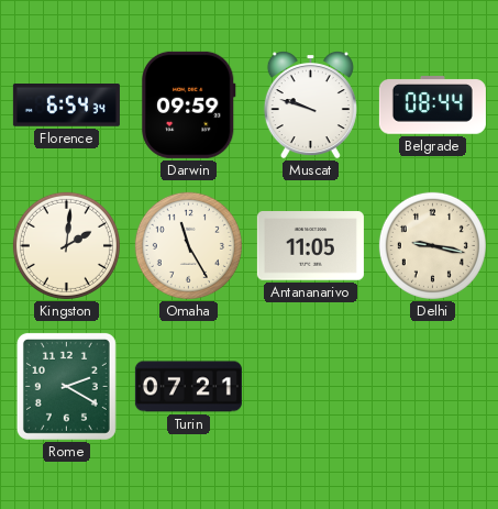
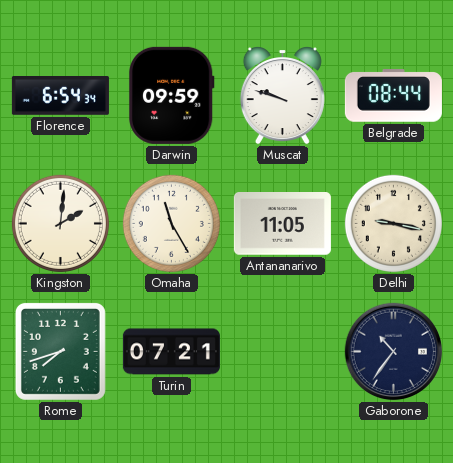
Rome: 2:20 -> 7:42
Gaborone: none -> 10:36
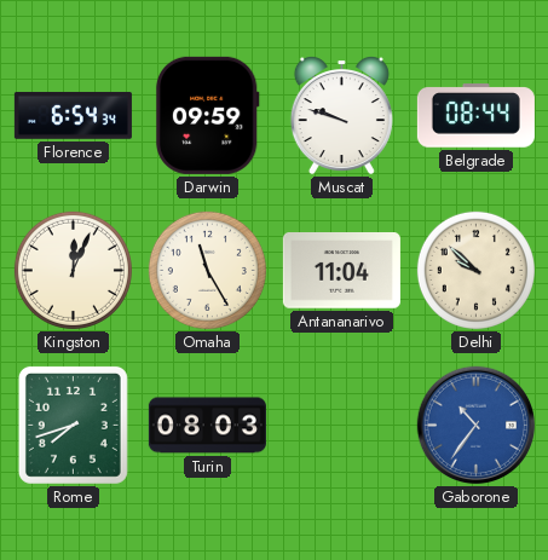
Kingston: 2:01 -> 12:04
Antananarivo: 11:05 -> 11:04
Delhi: 9:17 -> 9:52
Turin: 07:21 -> 08:03
Gaborone dial: navy -> blue
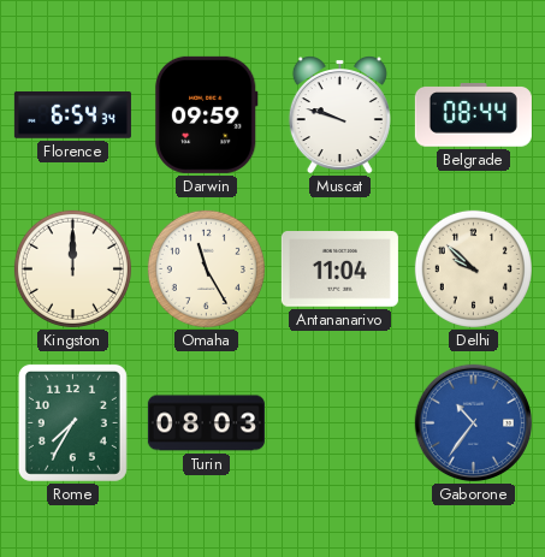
Kingston: 12:04 -> 12:00
Rome: 7:42 -> 7:35
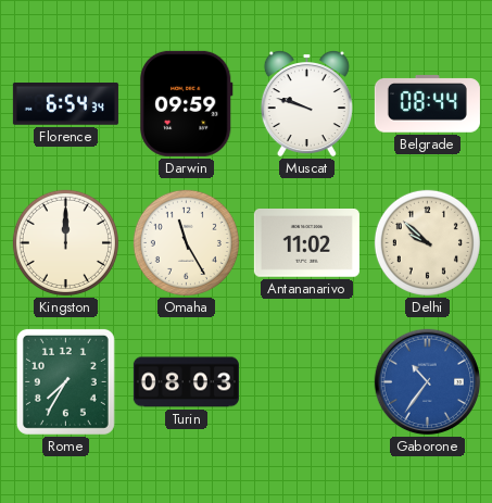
Antananarivo: 11:04 -> 11:02
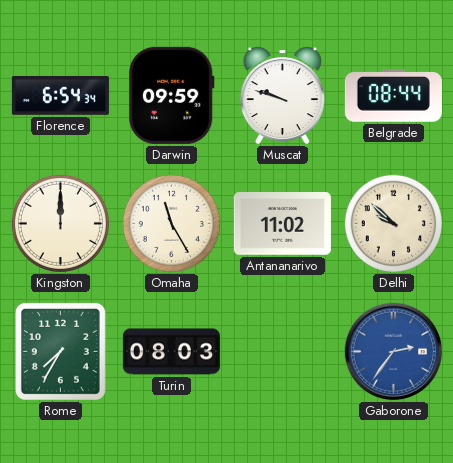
Gaborone: 10:36 -> 2:36
